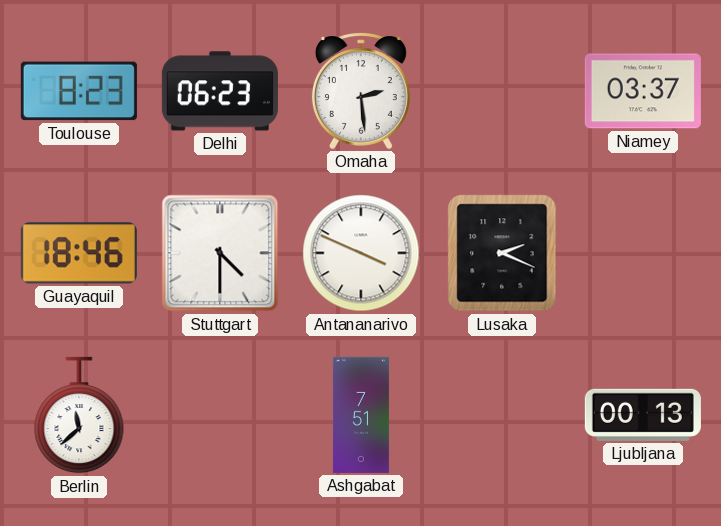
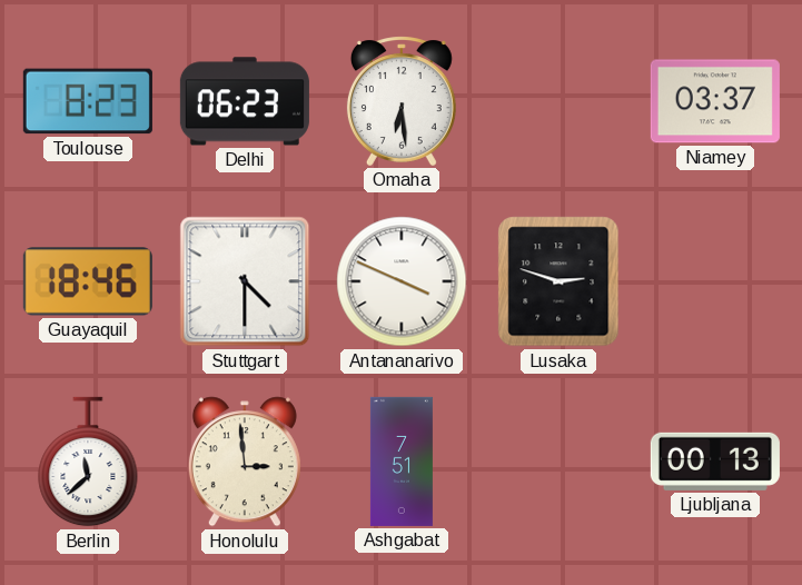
Omaha: 2:29 -> 6:29
Lusaka: 2:19 -> 2:48
Honolulu: none -> 2:59
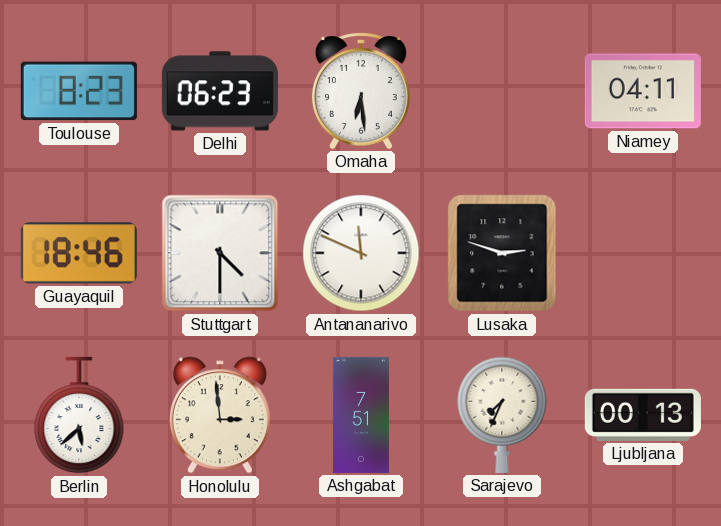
Niamey: 03:37 -> 04:11
Antananarivo: 3:49 -> 11:49
Berlin: 11:38 -> 5:38
Sarajevo: none -> 7:34
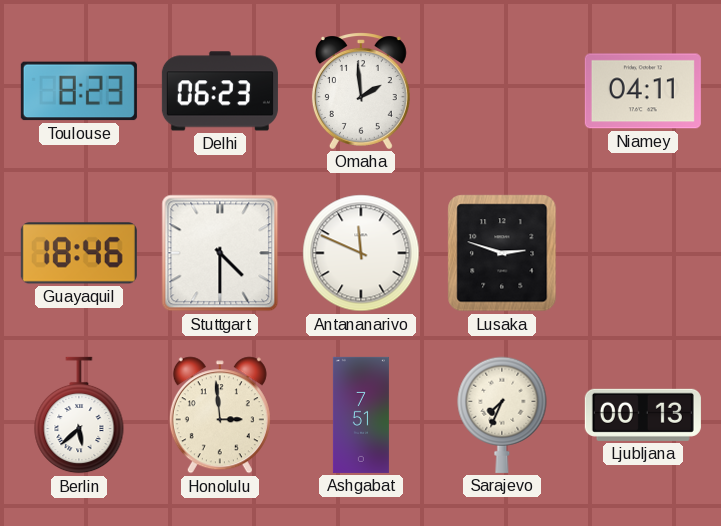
Omaha: 6:29 -> 1:59
